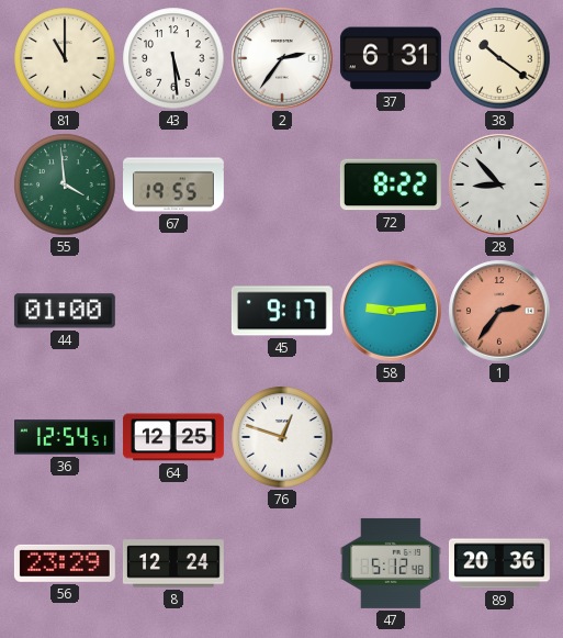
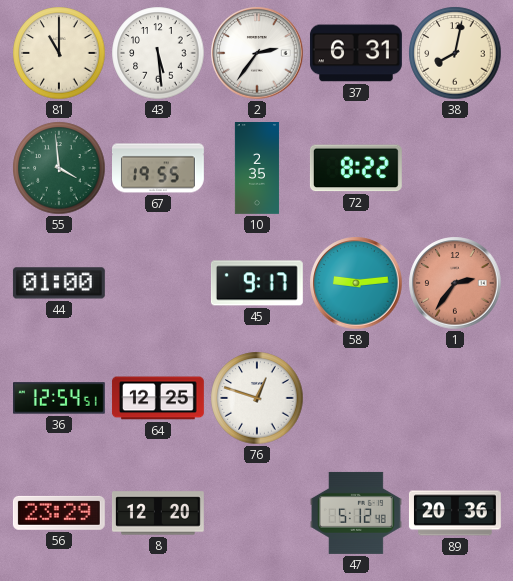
38: 10:21 -> 8:02
10: none -> 2:35
28: 8:53 -> none
8: 12:24 -> 12:20
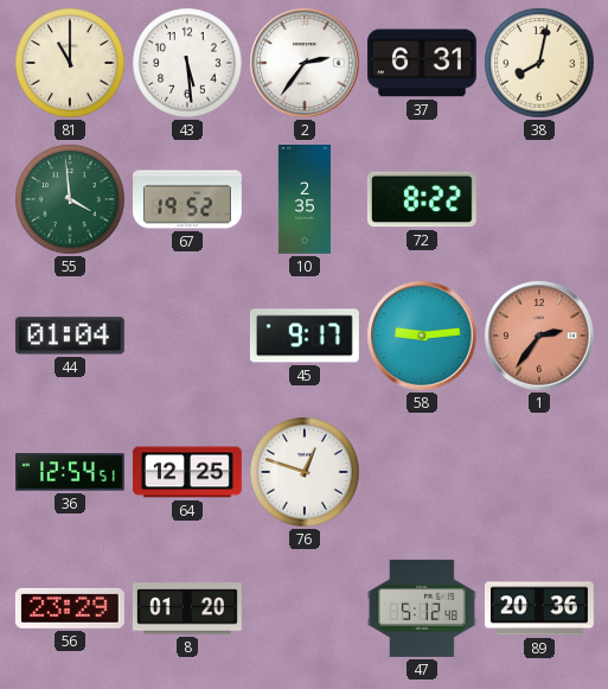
67: 19:55 -> 19:52
44: 01:00 -> 01:04
8: 12:20 -> 01:20
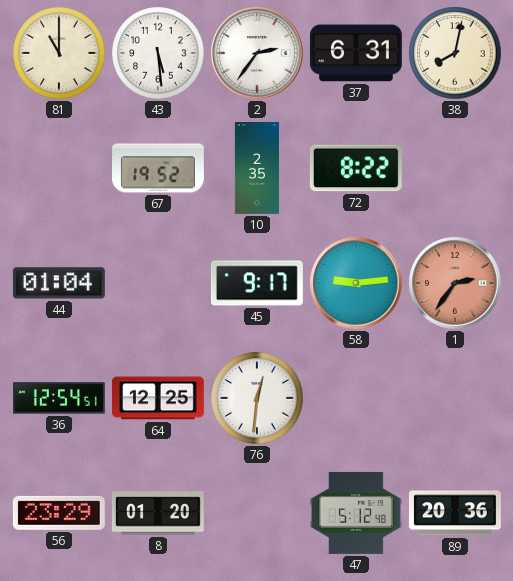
55: 3:59 -> none
76: 12:48 -> 12:31
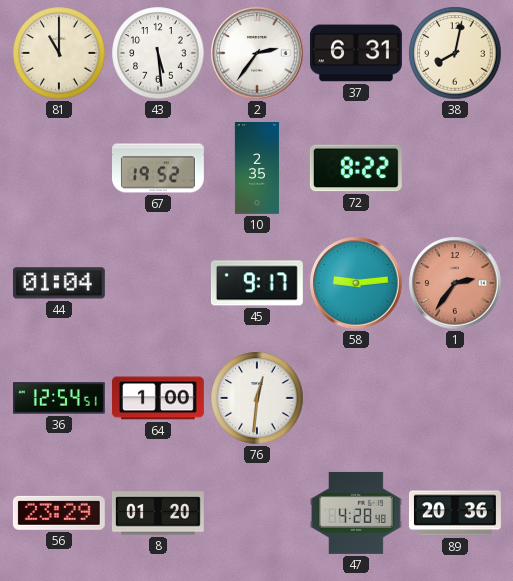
64: 12:25 -> 1:00
47: 5:12 -> 4:28
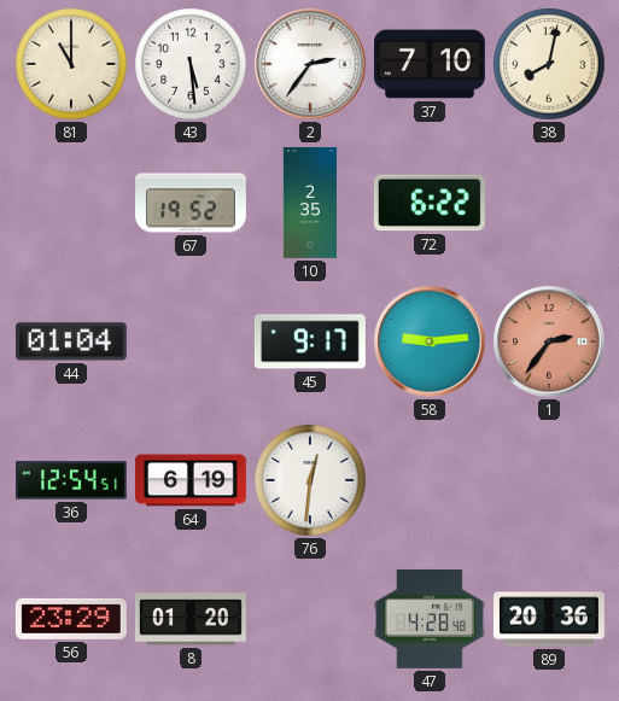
37: 6:31 -> 7:10
72: 8:22 -> 6:22
64: 1:00 -> 6:19
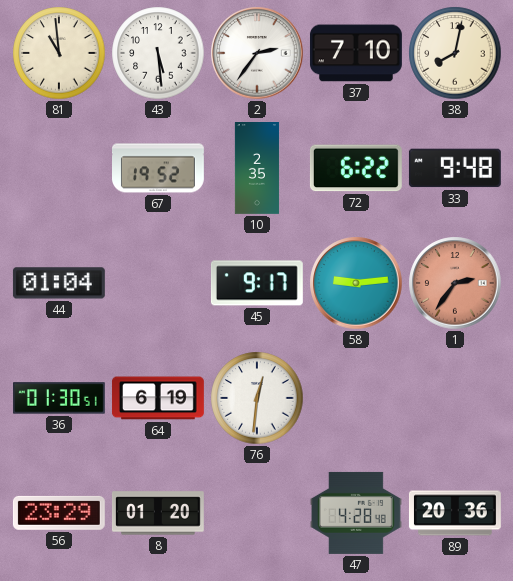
81: 11:00 -> 10:59
33: none -> 9:48
36: 12:54 -> 01:30
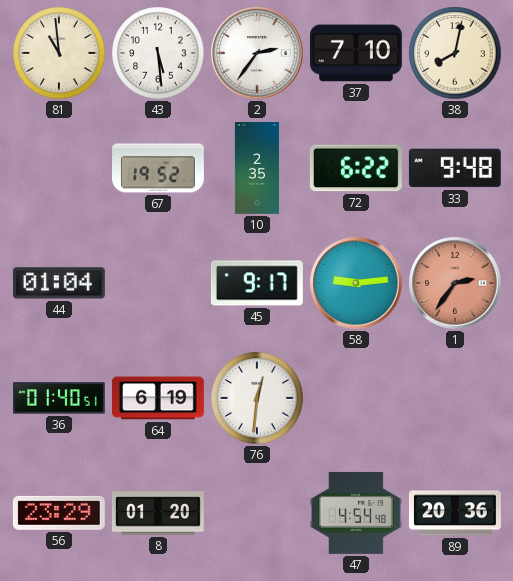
36: 01:30 -> 01:40
47: 4:28 -> 4:54
